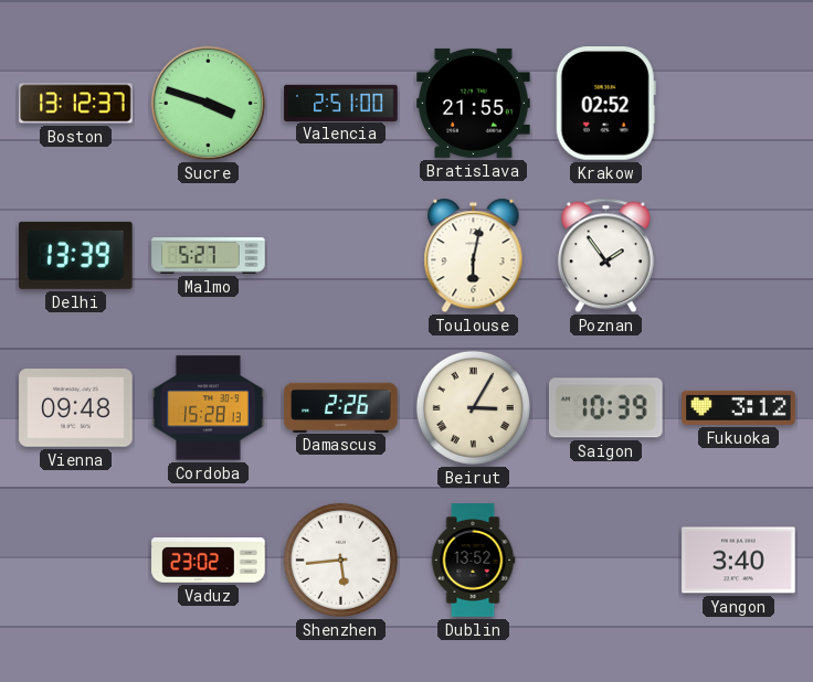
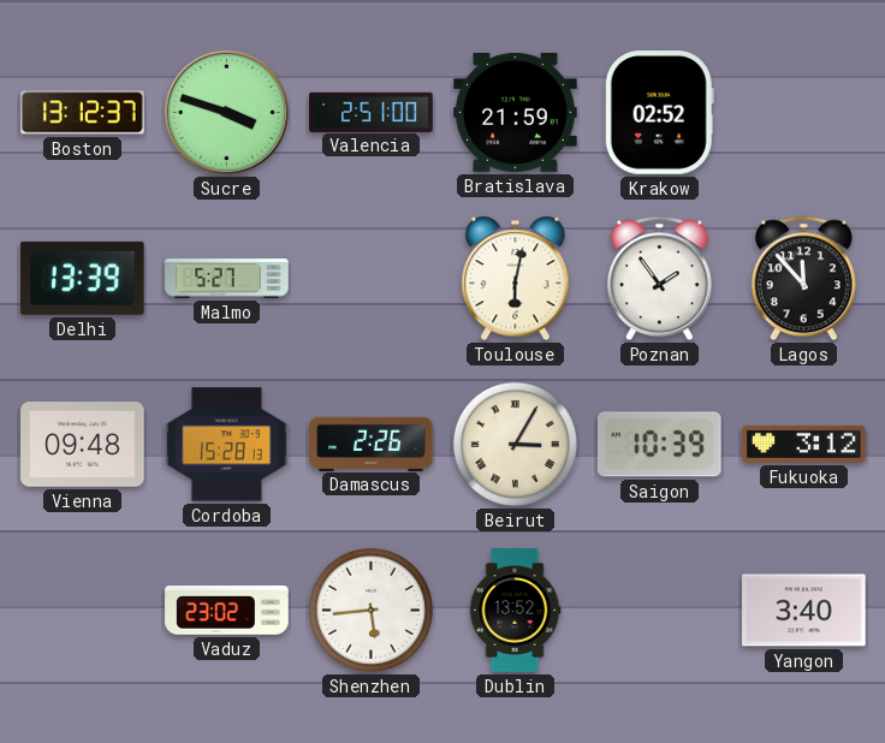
Bratislava: 21:55 -> 21:59
Lagos: none -> 11:53
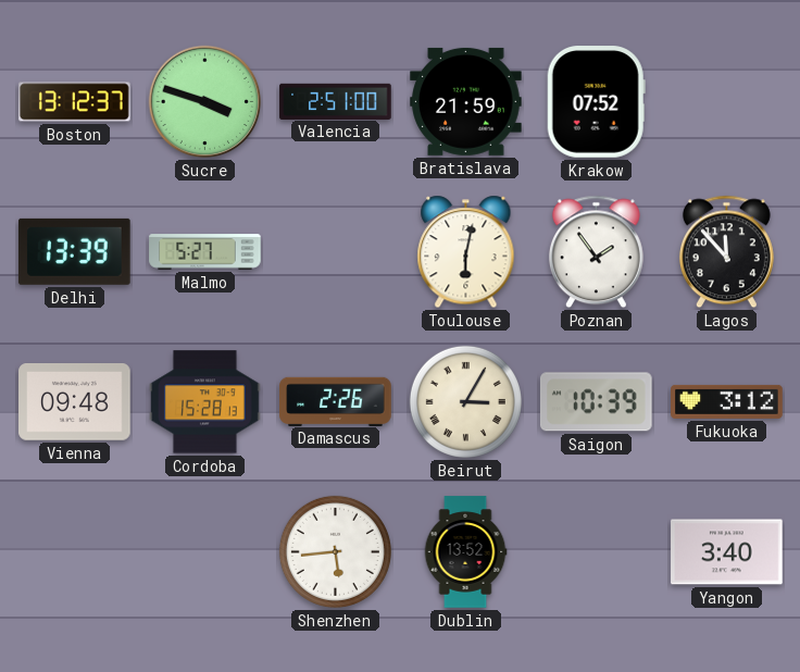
Krakow: 02:52 -> 07:52
Vaduz: 23:02 -> none
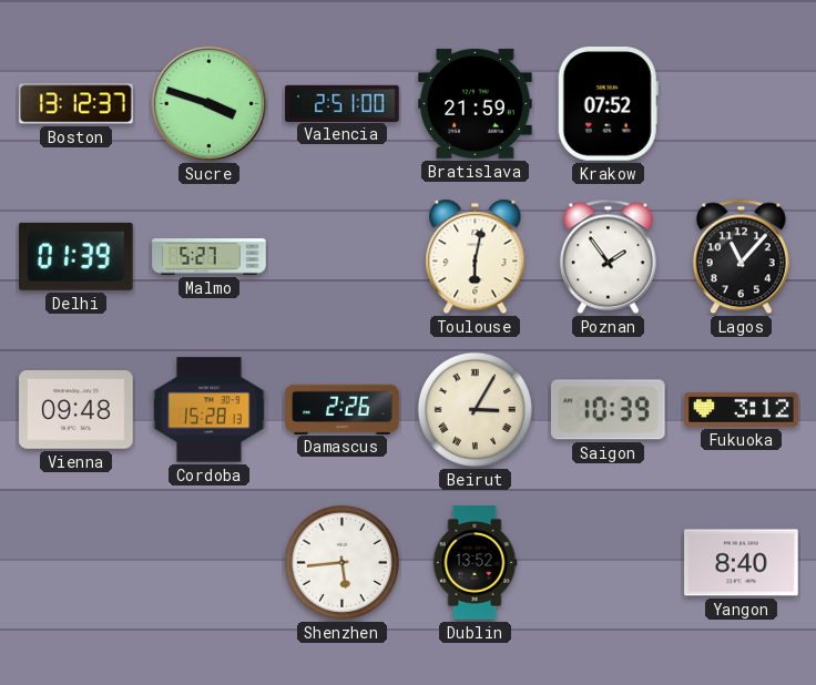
Delhi: 13:39 -> 01:39
Lagos: 11:53 -> 11:07
Yangon: 3:40 -> 8:40
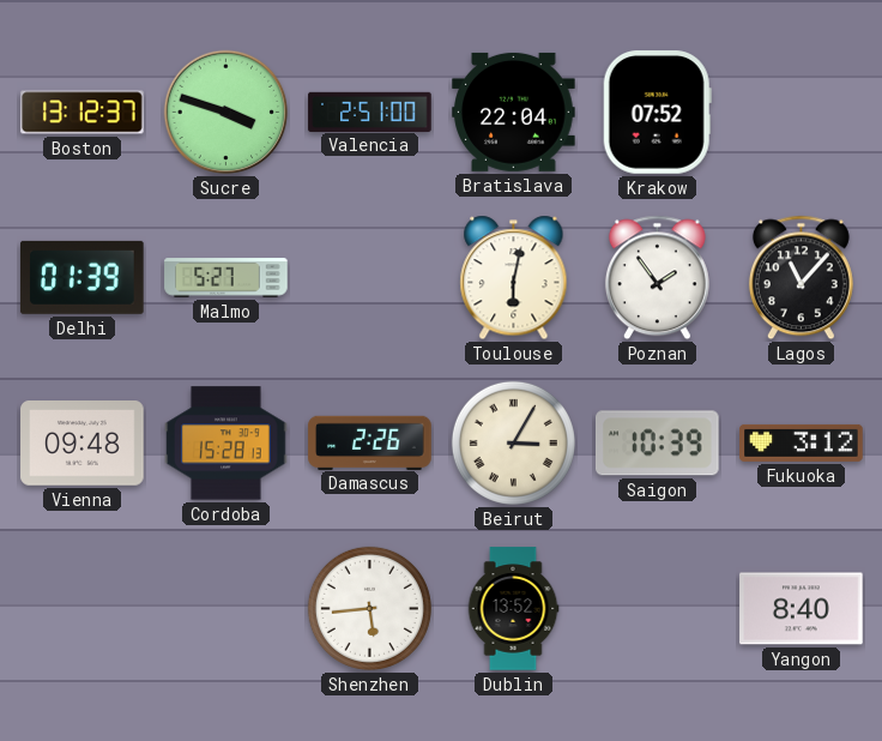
Bratislava: 21:59 -> 22:04
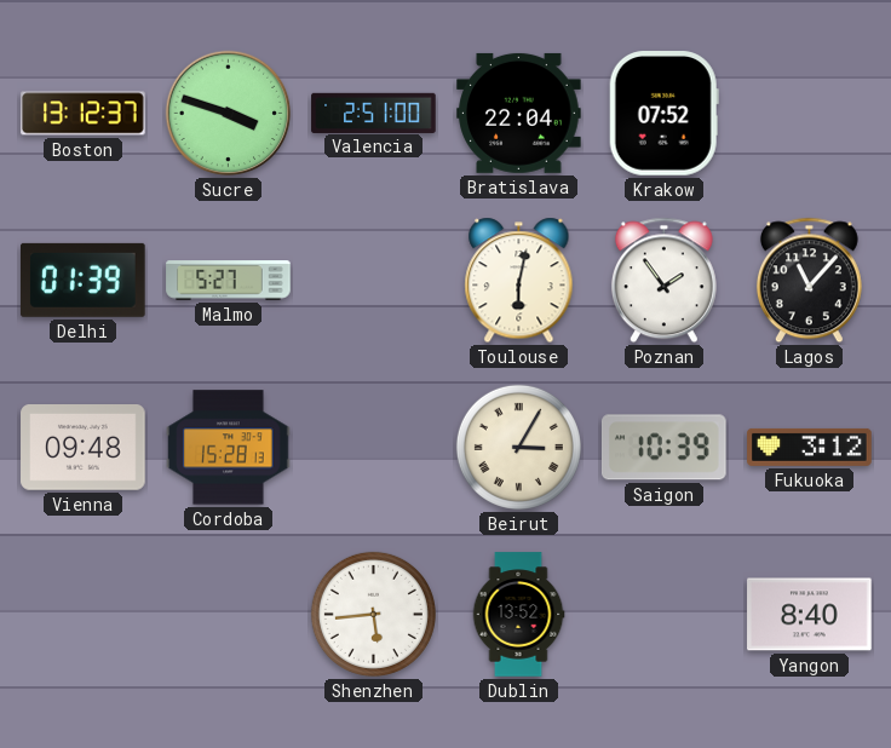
Damascus: 2:26 -> none
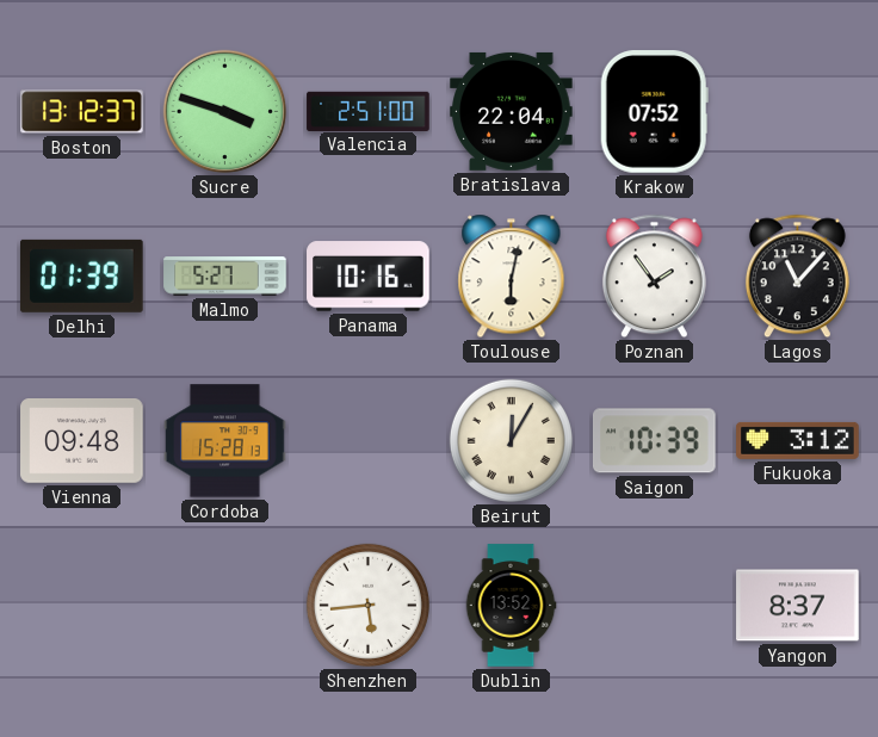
Panama: none -> 10:16
Beirut: 3:05 -> 12:05
Yangon: 8:40 -> 8:37
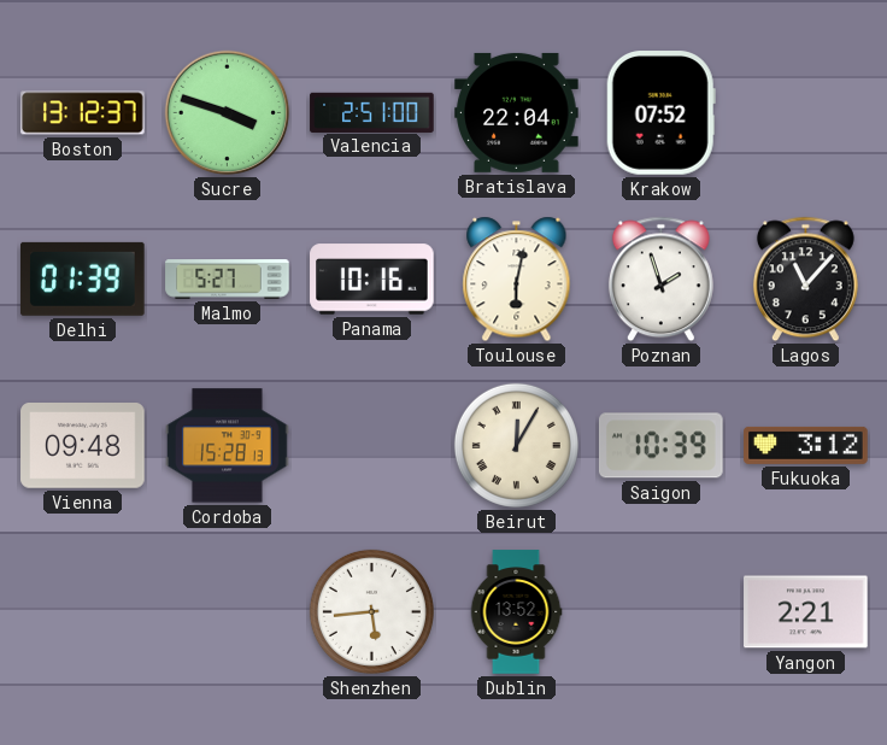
Poznan: 1:54 -> 1:57
Yangon: 8:37 -> 2:21
